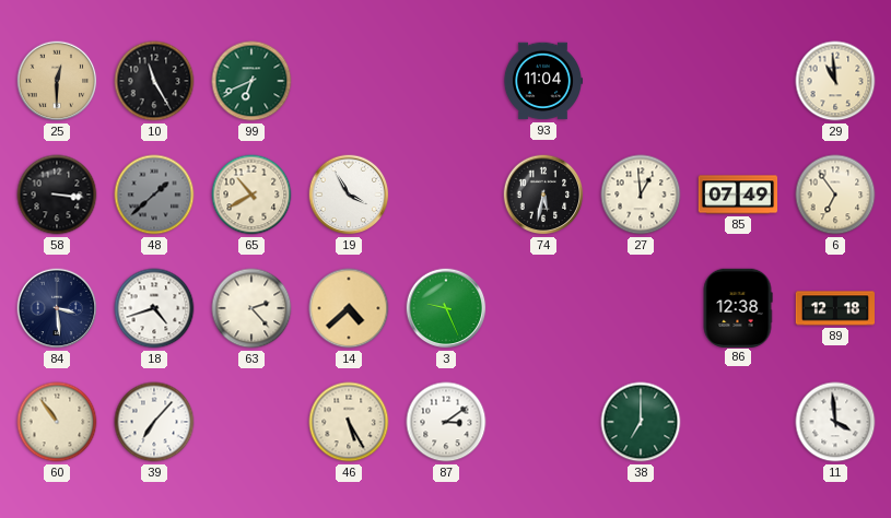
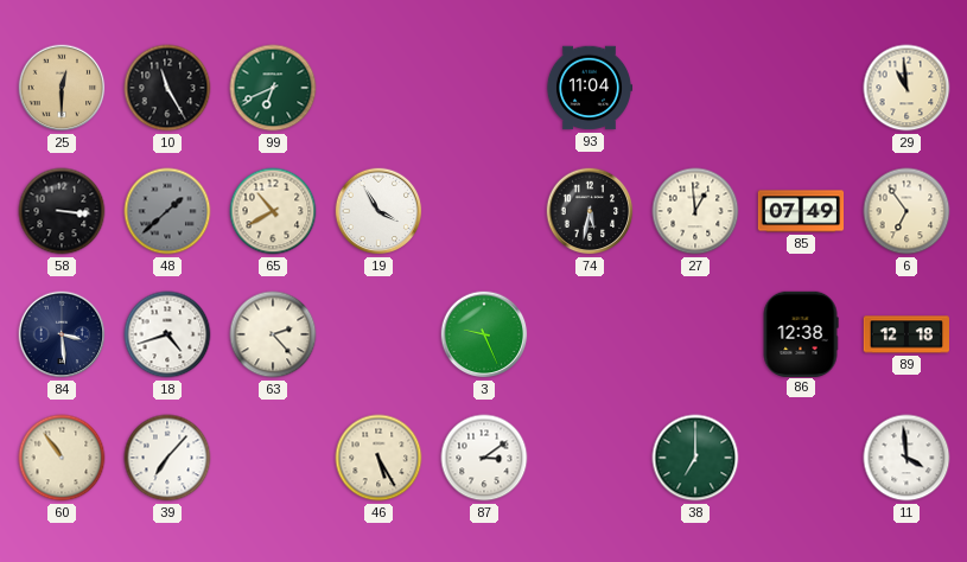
14: 4:38 -> none
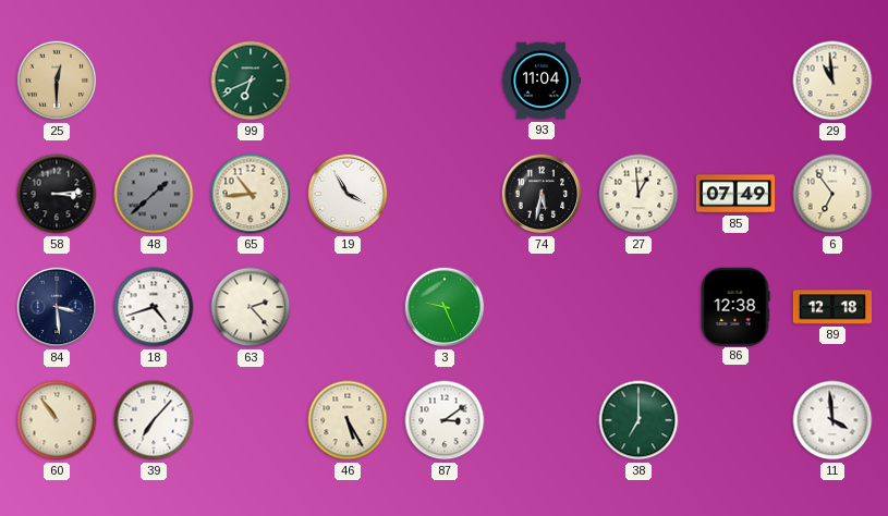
10: 11:25 -> none
58: 3:16 -> 3:14
65: 10:40 -> 10:44
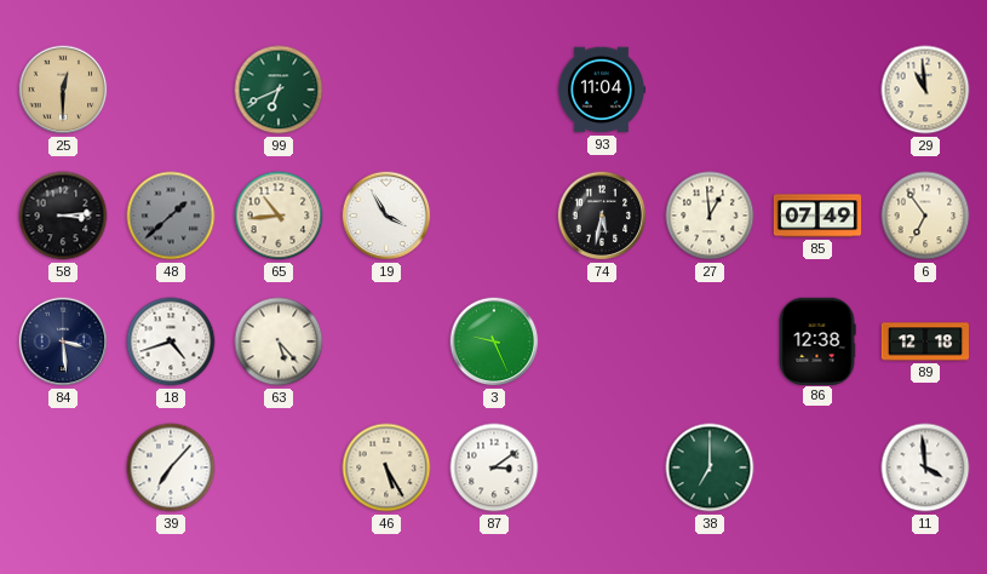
63: 2:23 -> 5:23
60: 10:54 -> none
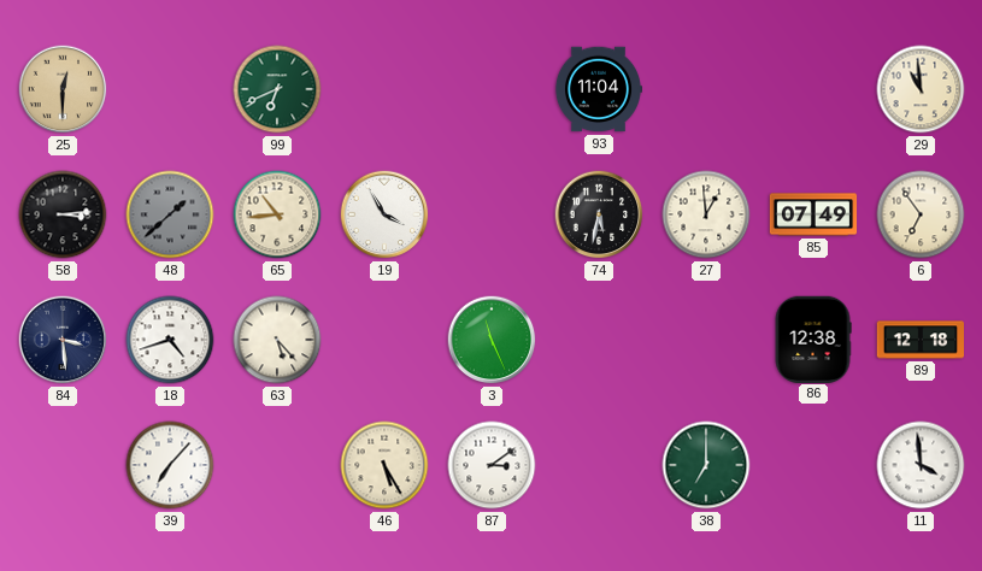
3: 9:26 -> 11:26
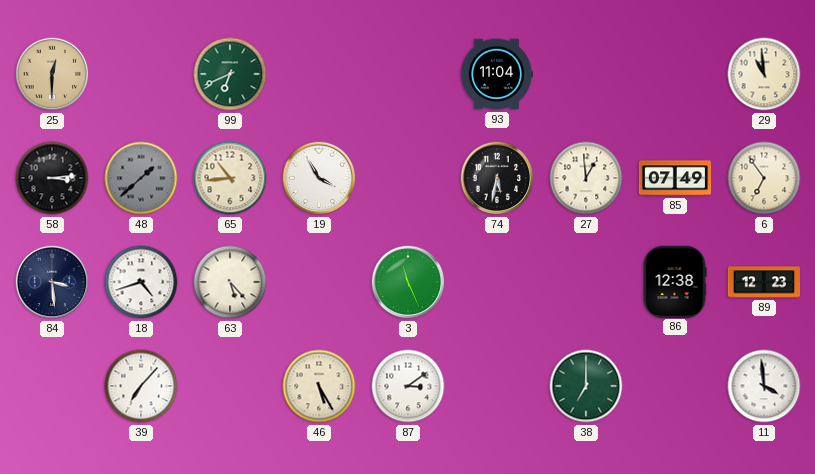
89: 12:18 -> 12:23
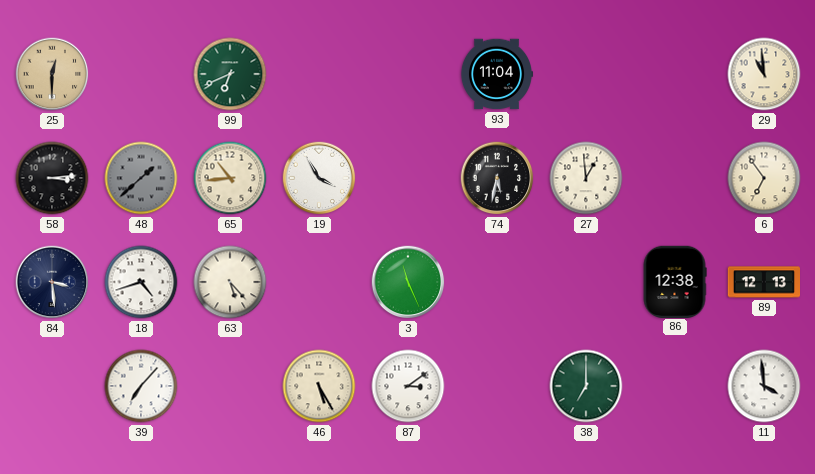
85: 07:49 -> none
89: 12:23 -> 12:13
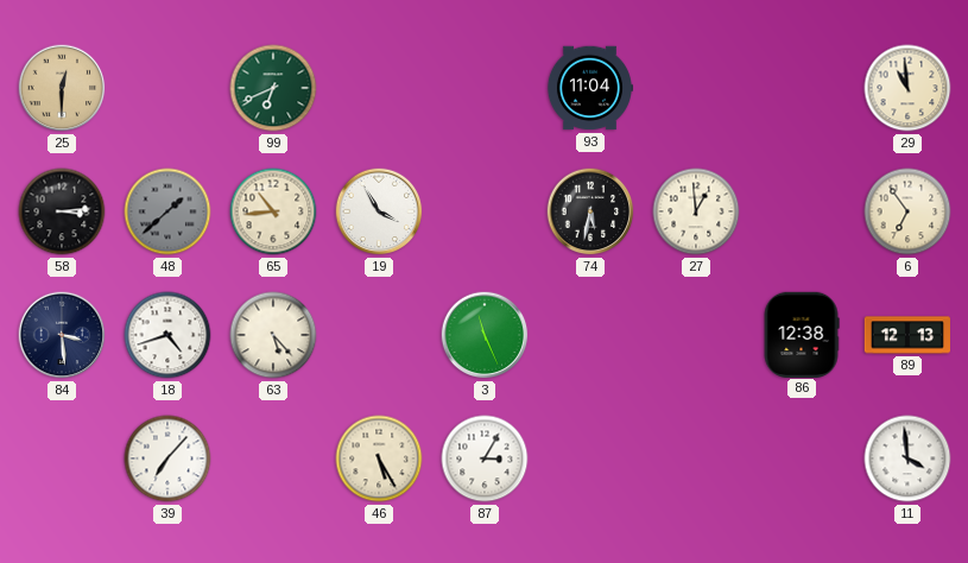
87: 3:09 -> 3:05
38: 7:00 -> none
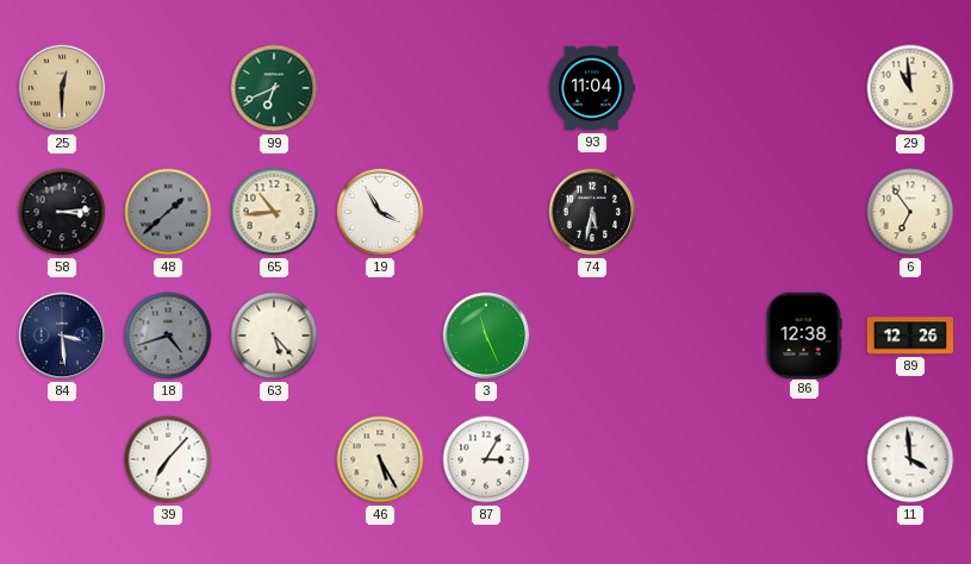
27: 12:59 -> none
18 dial: white -> grey
89: 12:13 -> 12:26
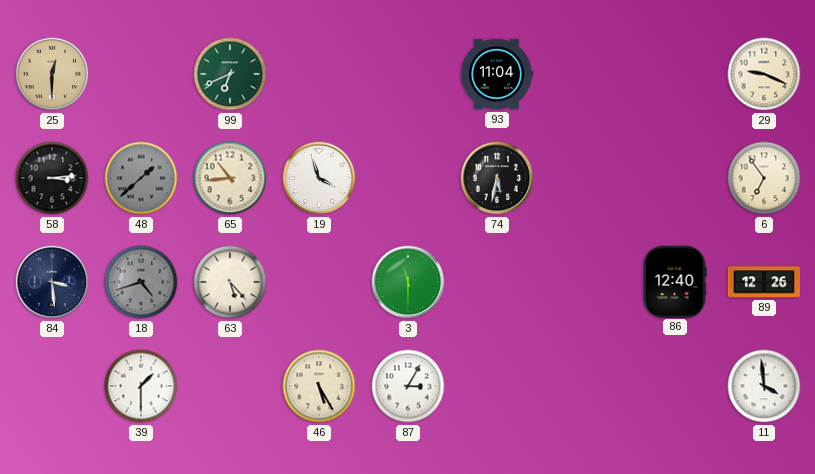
29: 10:59 -> 9:19
19: 3:55 -> 3:57
3: 11:26 -> 11:30
86: 12:38 -> 12:40
39: 7:07 -> 1:30
